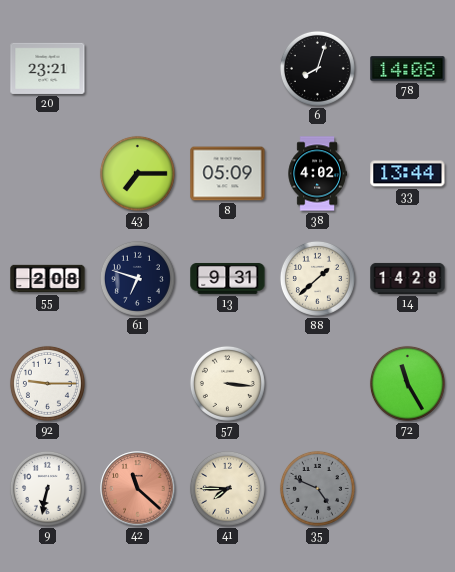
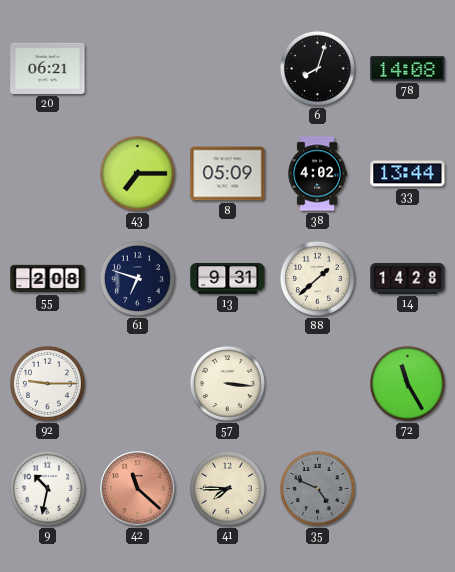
20: 23:21 -> 06:21
9: 6:32 -> 10:32
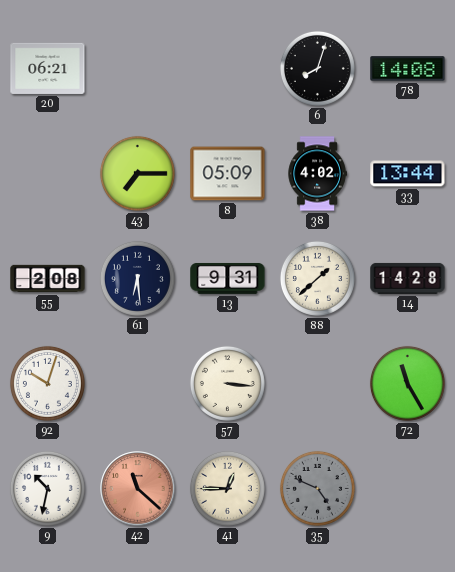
61: 6:48 -> 6:29
92: 9:15 -> 10:03
41: 7:45 -> 12:45
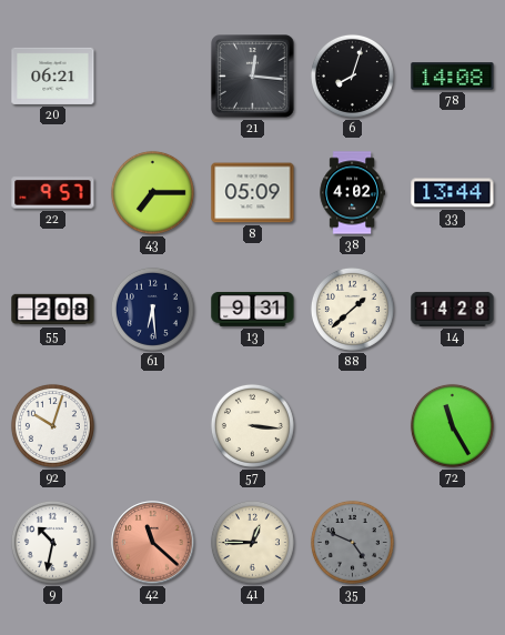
21: none -> 12:16
22: none -> 9:57
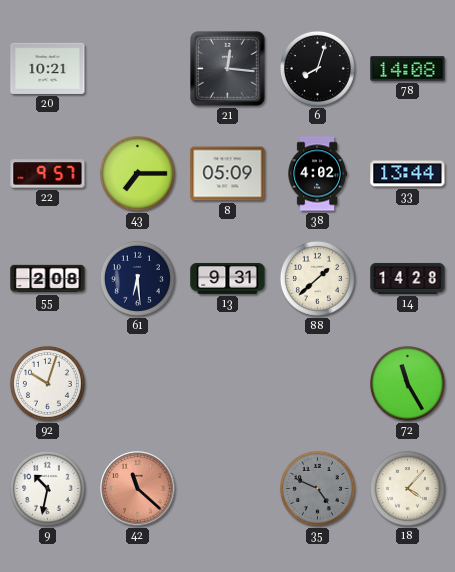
20: 06:21 -> 10:21
57: 3:16 -> none
41: 12:45 -> none
18: none -> 4:07
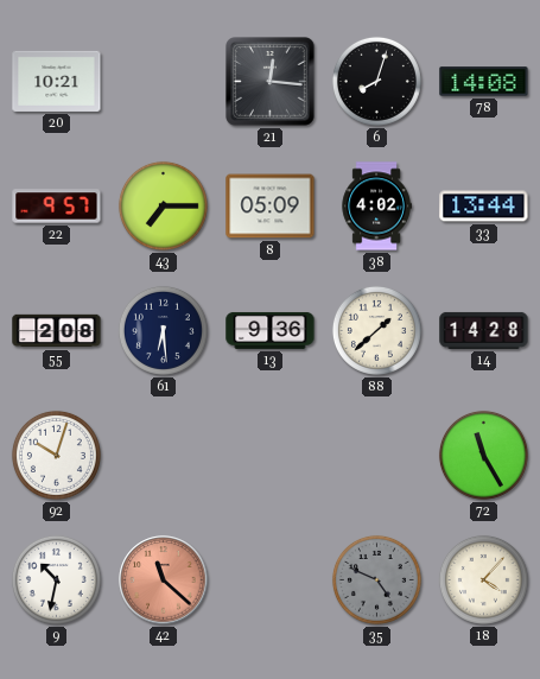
13: 9:31 -> 9:36
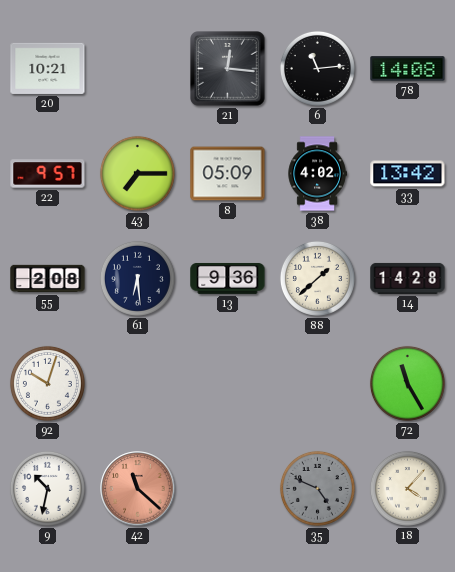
6: 8:03 -> 11:14
33: 13:44 -> 13:42
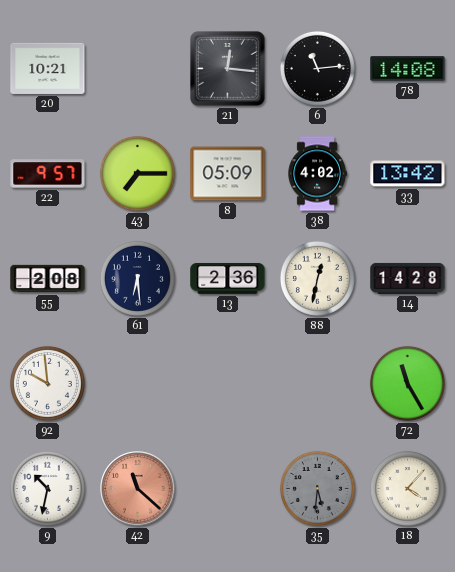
13: 9:36 -> 2:36
88: 1:38 -> 12:32
92: 10:03 -> 9:59
35: 4:49 -> 5:31
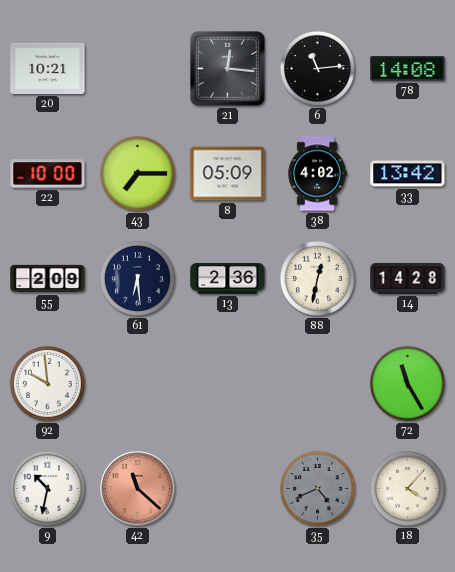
22: 9:57 -> 10:00
55: 2:08 -> 2:09
35: 5:31 -> 4:41
